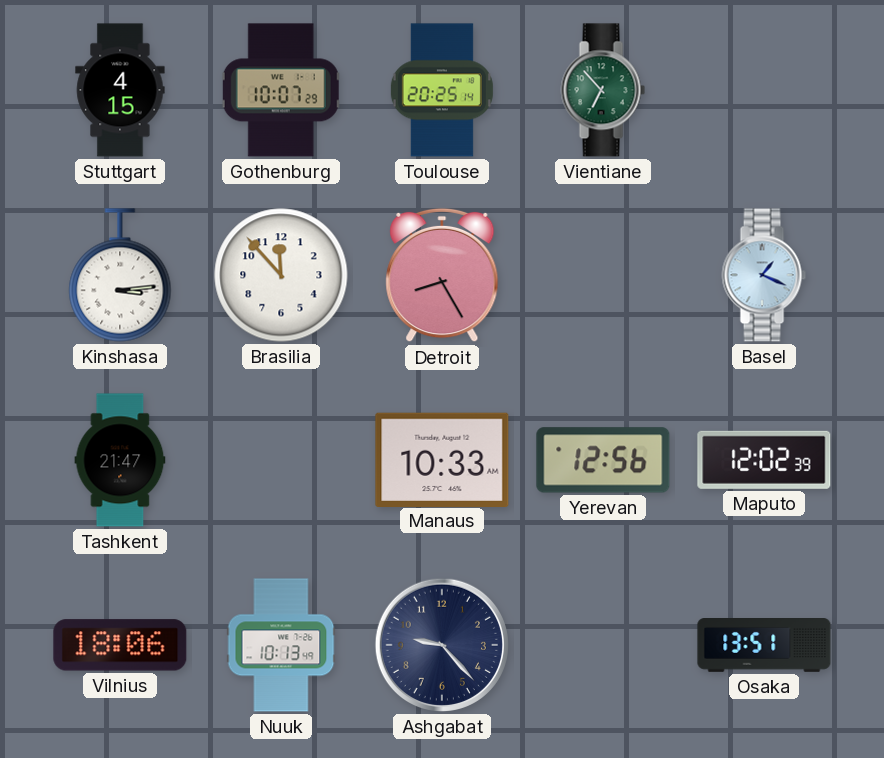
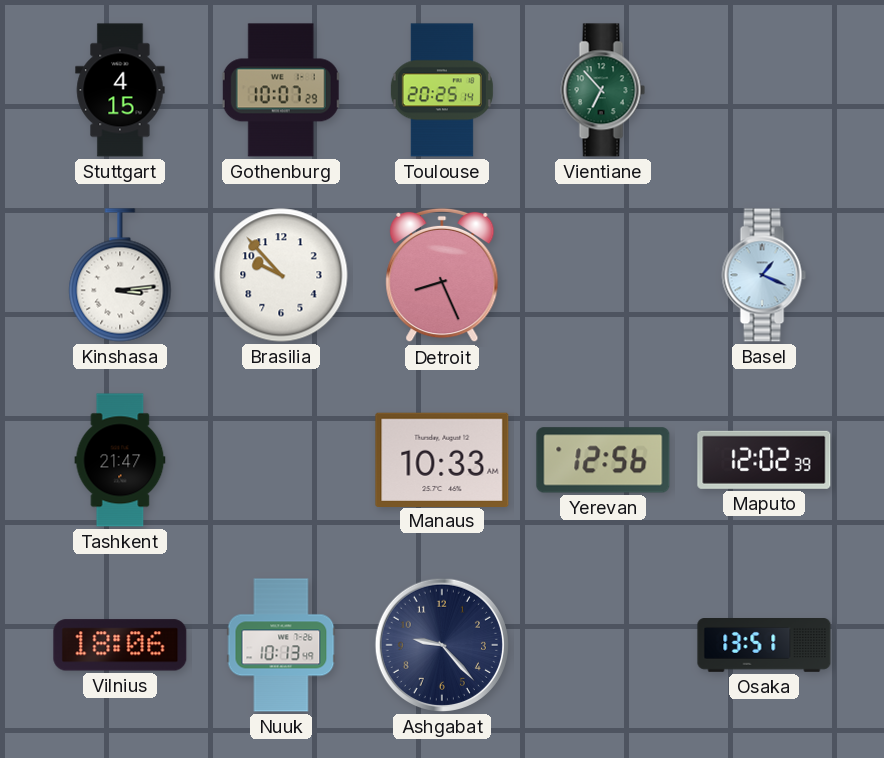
Brasilia: 11:53 -> 9:53
Detroit: 8:25 -> 8:26
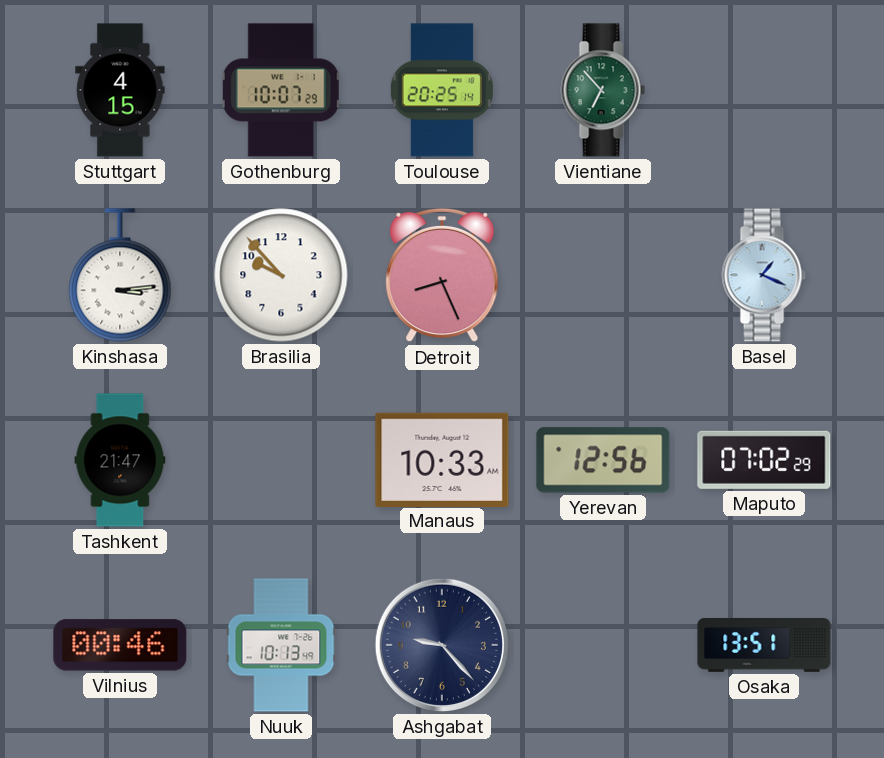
Maputo: 12:02 -> 07:02
Vilnius: 18:06 -> 00:46
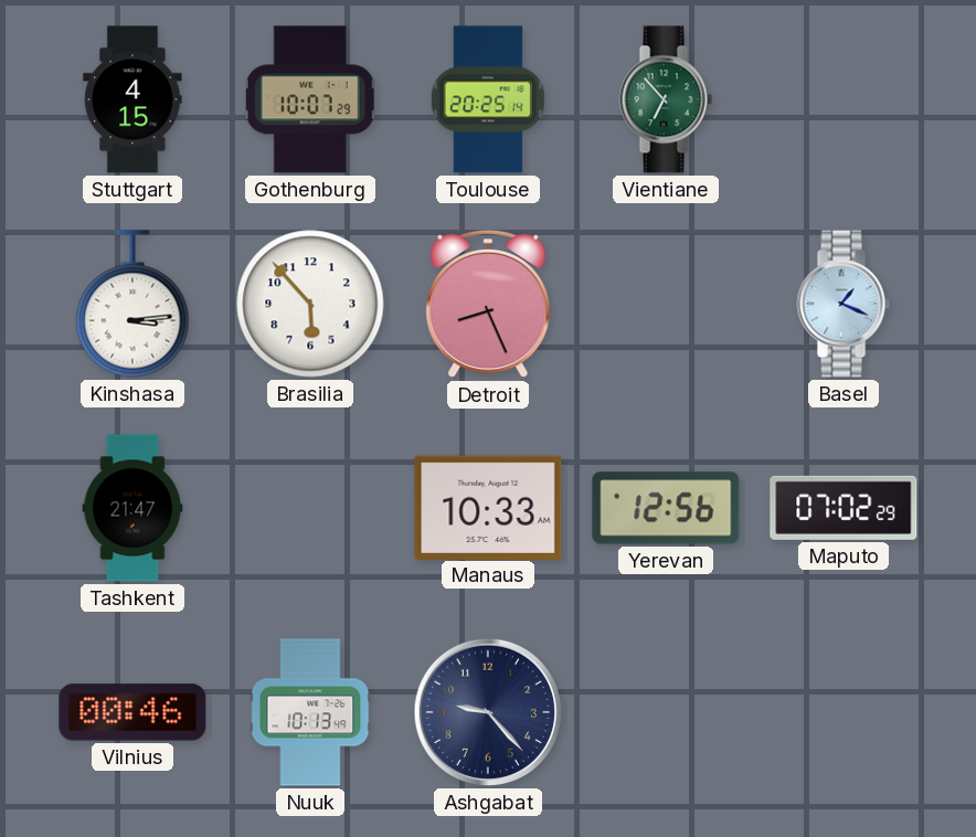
Brasilia: 9:53 -> 5:53
Osaka: 13:51 -> none
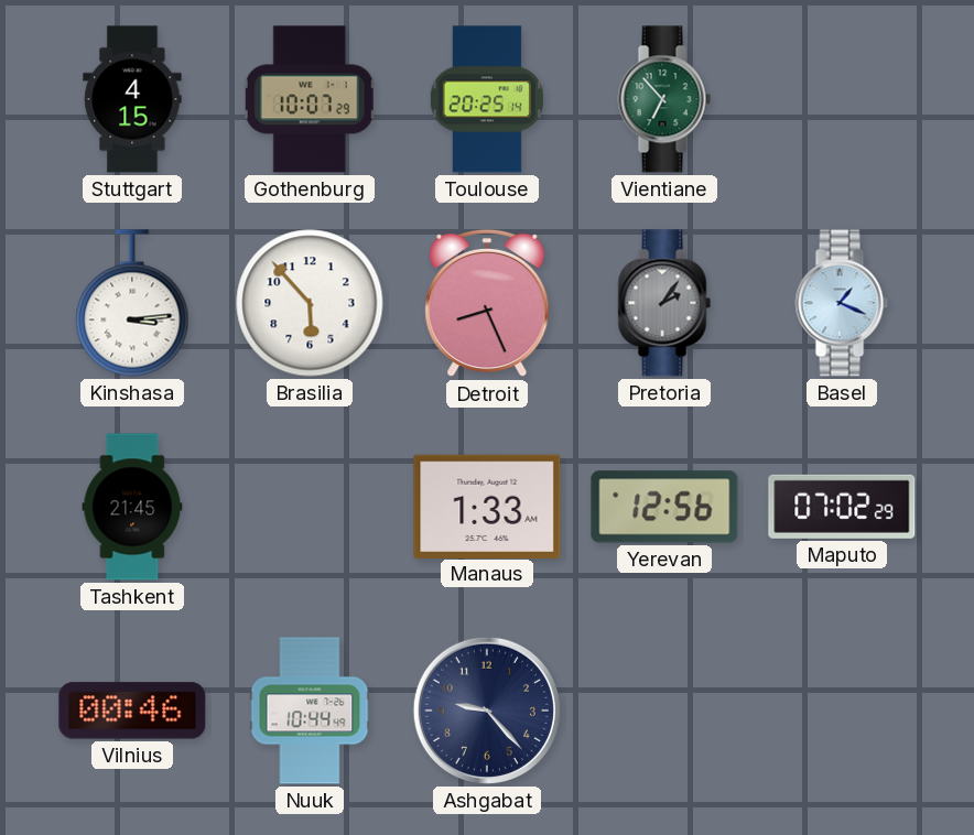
Pretoria: none -> 2:06
Tashkent: 21:47 -> 21:45
Manaus: 10:33 -> 1:33
Nuuk: 10:13 -> 10:44
